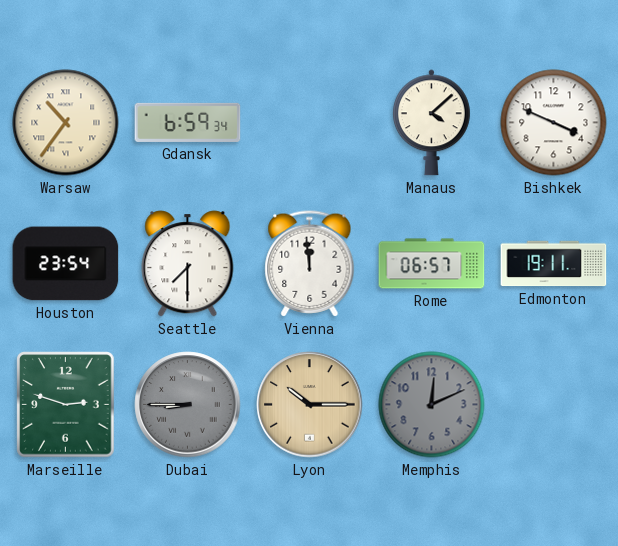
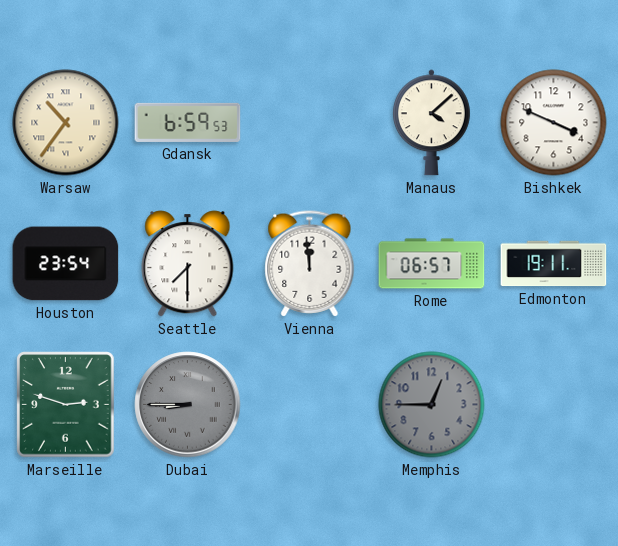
Gdansk: 6:59:34 -> 6:59:53
Lyon: 10:15 -> none
Memphis: 12:11 -> 12:45
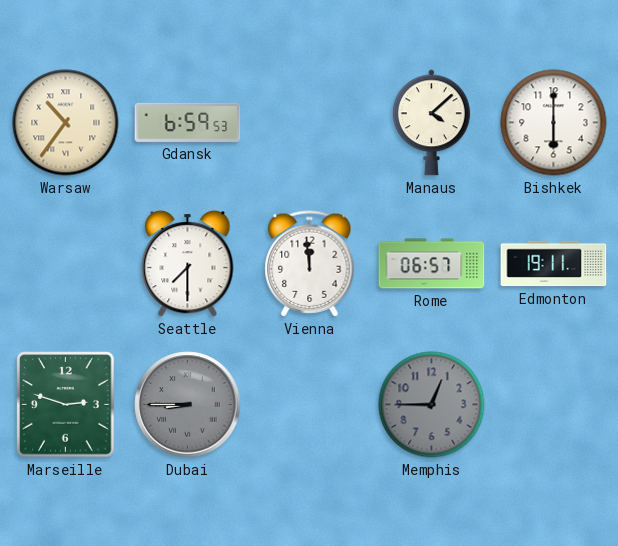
Bishkek: 3:49 -> 6:00
Houston: 23:54 -> none
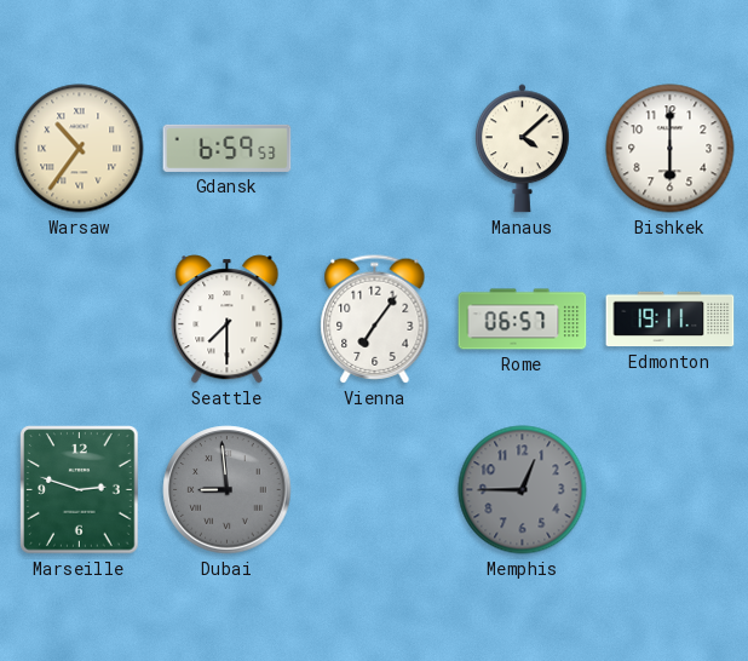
Vienna: 11:59 -> 7:06
Dubai: 8:45 -> 8:59
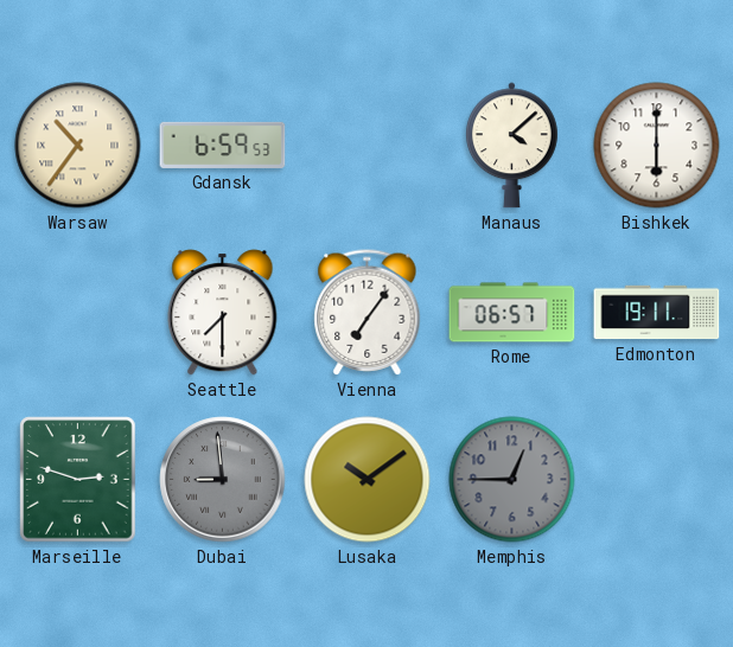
Lusaka: none -> 10:09
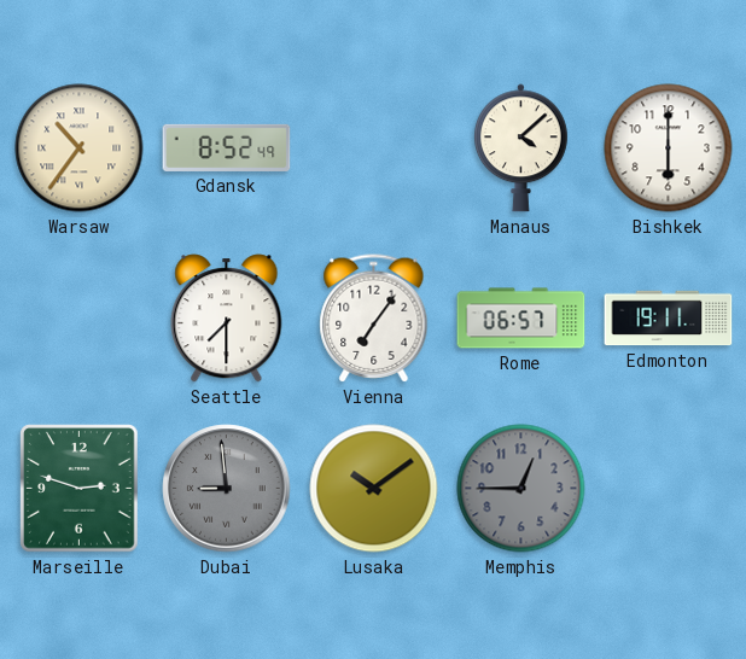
Gdansk: 6:59 -> 8:52
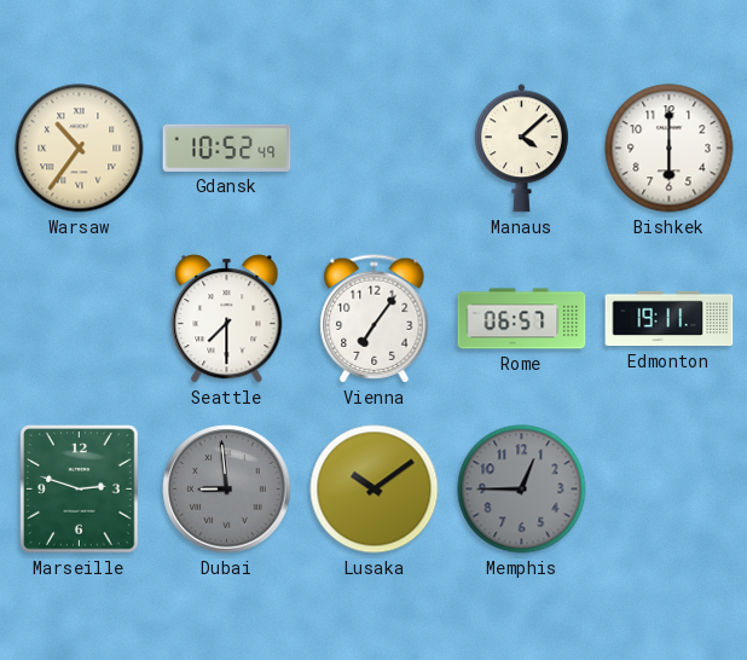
Gdansk: 8:52 -> 10:52
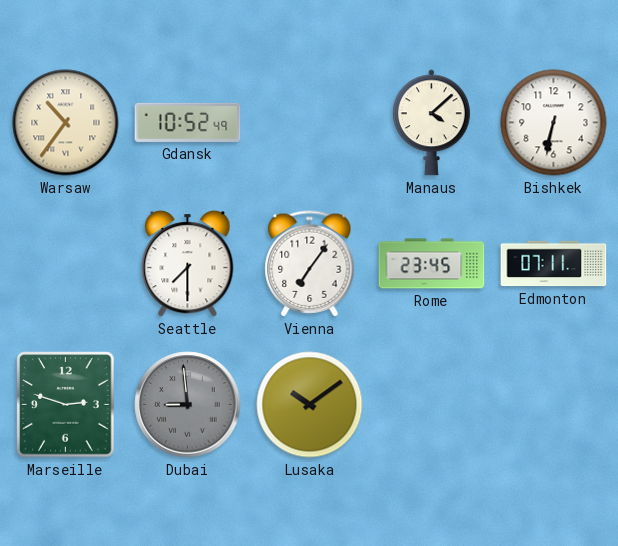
Bishkek: 6:00 -> 6:32
Rome: 06:57 -> 23:45
Edmonton: 19:11 -> 07:11
Memphis: 12:45 -> none
